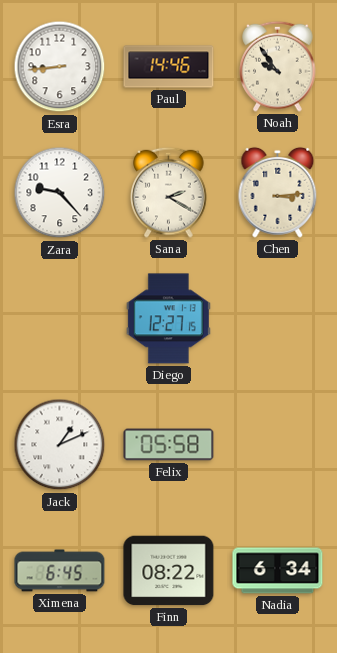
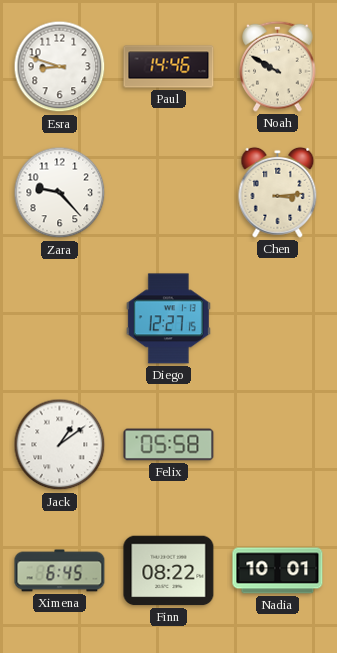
Esra: 8:44 -> 8:48
Noah: 9:54 -> 9:50
Sana: 2:20 -> none
Jack: 1:11 -> 1:09
Nadia: 6:34 -> 10:01
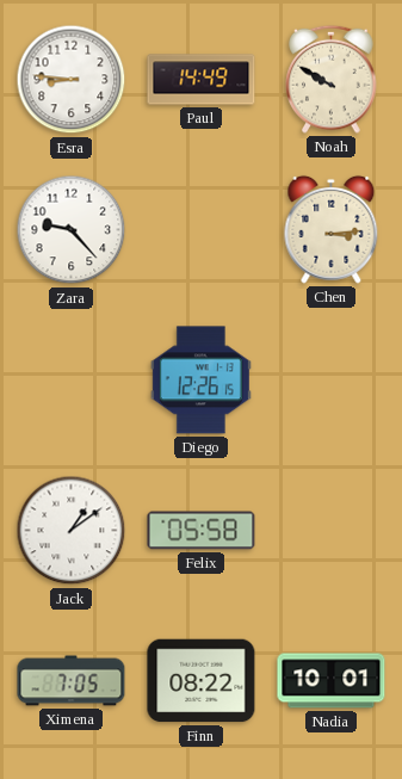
Esra: 8:48 -> 8:46
Paul: 14:46 -> 14:49
Diego: 12:27 -> 12:26
Ximena: 6:45 -> 7:05
